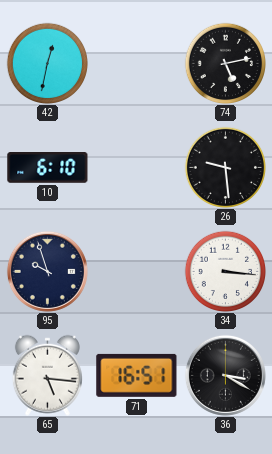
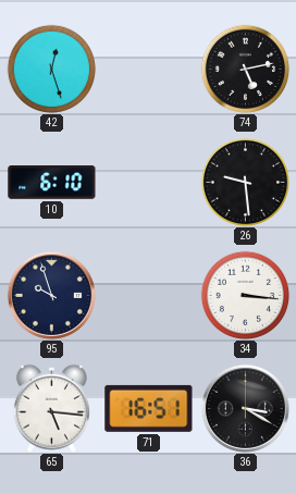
42: 12:32 -> 12:27
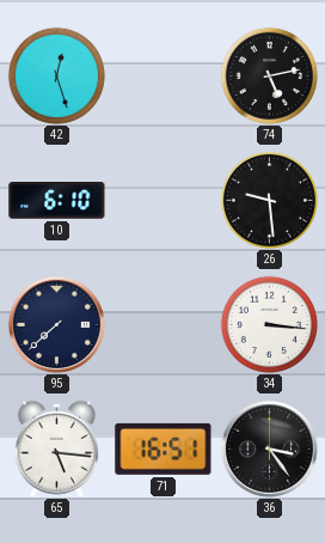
95: 9:57 -> 7:38
36: 3:20 -> 3:24
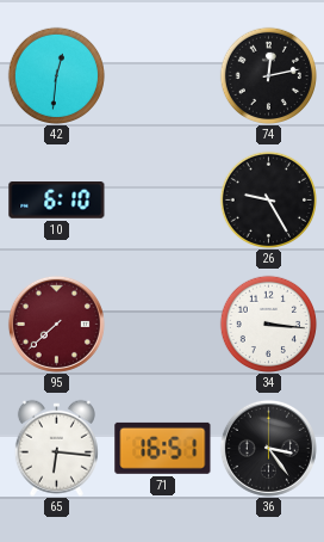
42: 12:27 -> 12:31
74: 5:13 -> 12:13
26: 9:29 -> 9:25
95 dial: navy -> burgundy
65: 5:16 -> 6:16
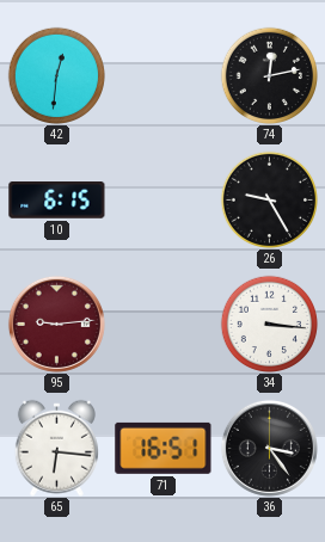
10: 6:10 -> 6:15
95: 7:38 -> 9:14
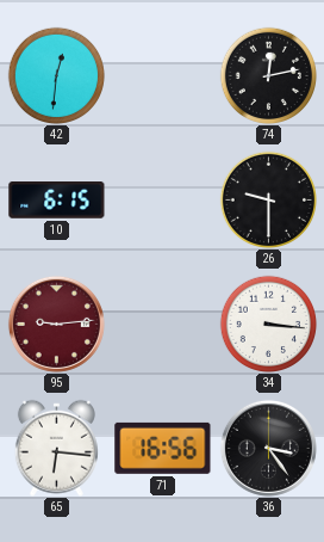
26: 9:25 -> 9:30
71: 16:51 -> 16:56
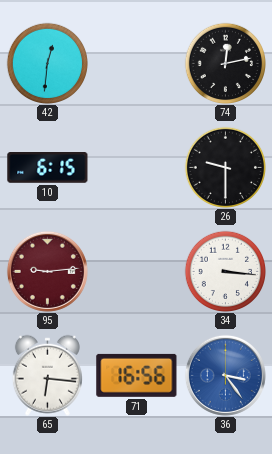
36 dial: black -> blue
